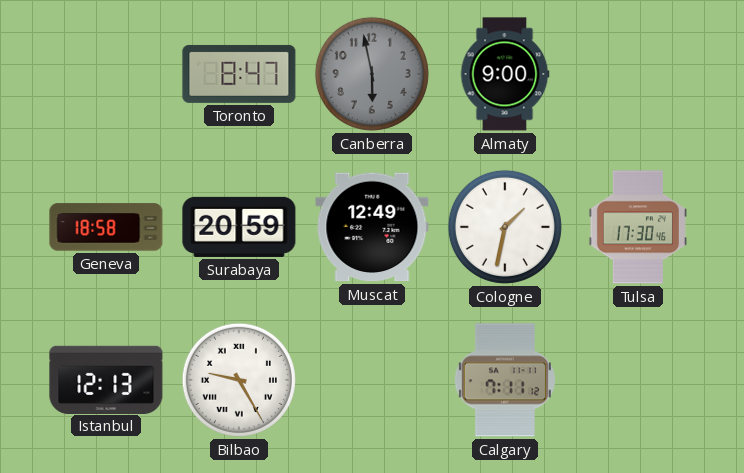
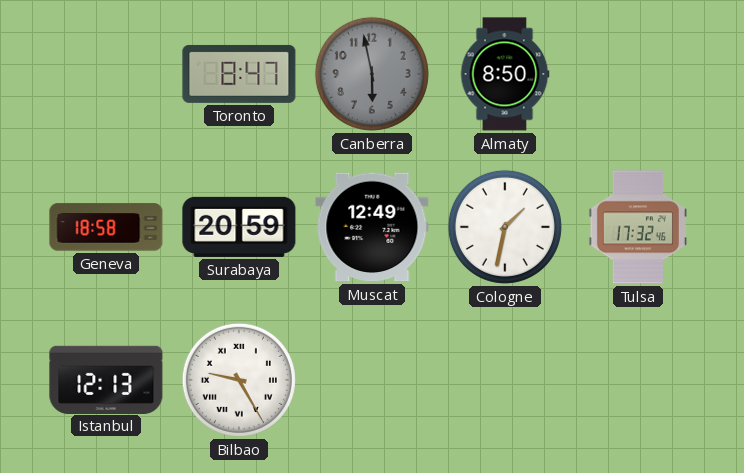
Almaty: 9:00 -> 8:50
Tulsa: 17:30 -> 17:32
Calgary: 7:11 -> none
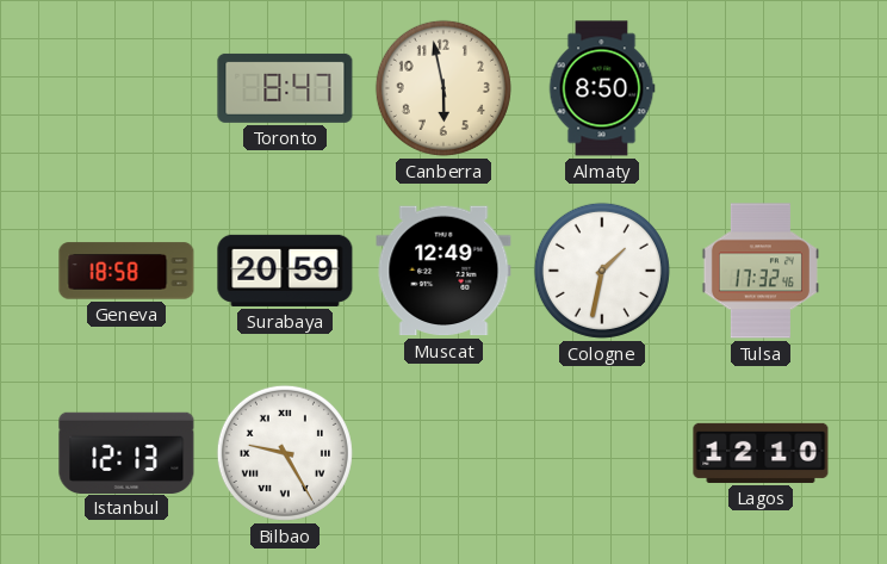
Canberra dial: grey -> cream
Lagos: none -> 12:10
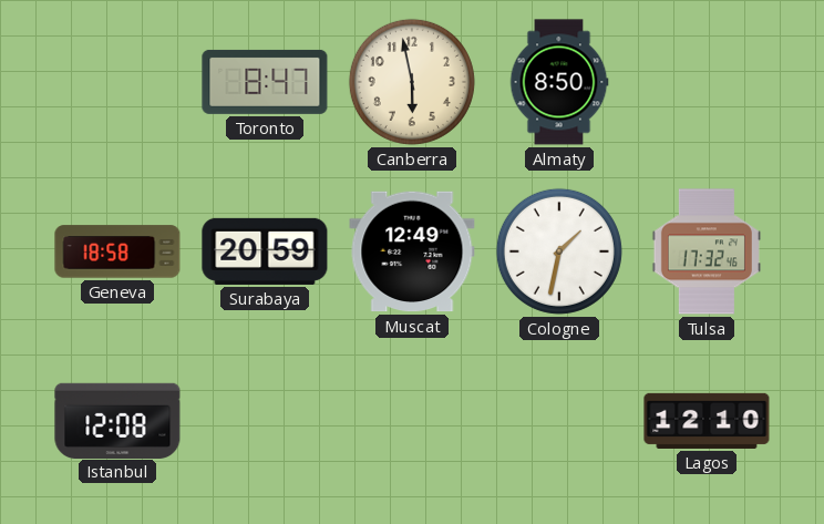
Istanbul: 12:13 -> 12:08
Bilbao: 9:25 -> none
